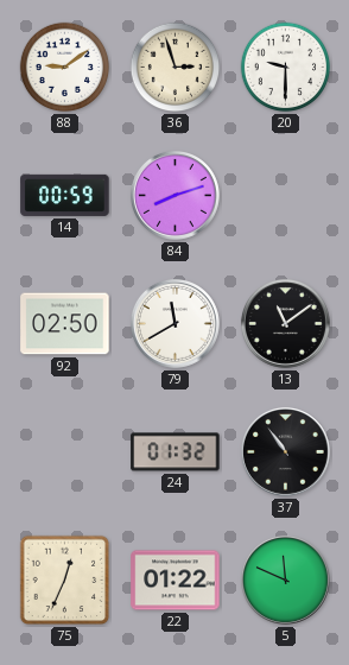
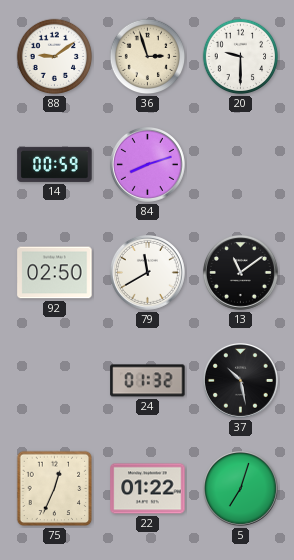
37: 10:54 -> 10:28
5: 11:49 -> 7:03
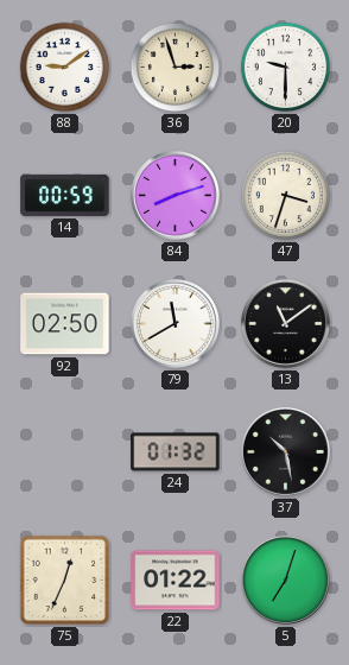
47: none -> 3:33
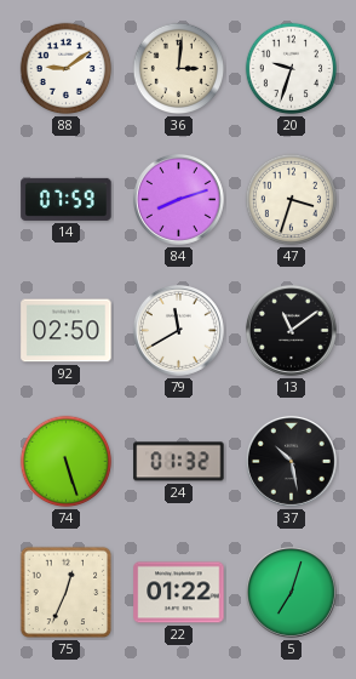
36: 2:57 -> 3:01
20: 9:30 -> 9:33
14: 00:59 -> 07:59
74: none -> 5:27
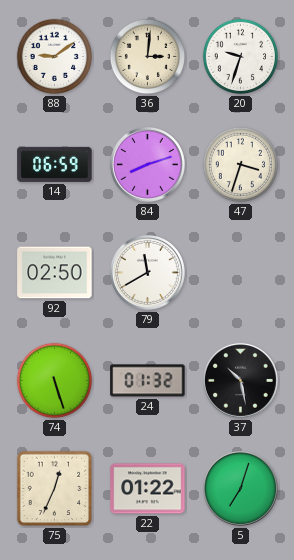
14: 07:59 -> 06:59
13: 11:09 -> none
